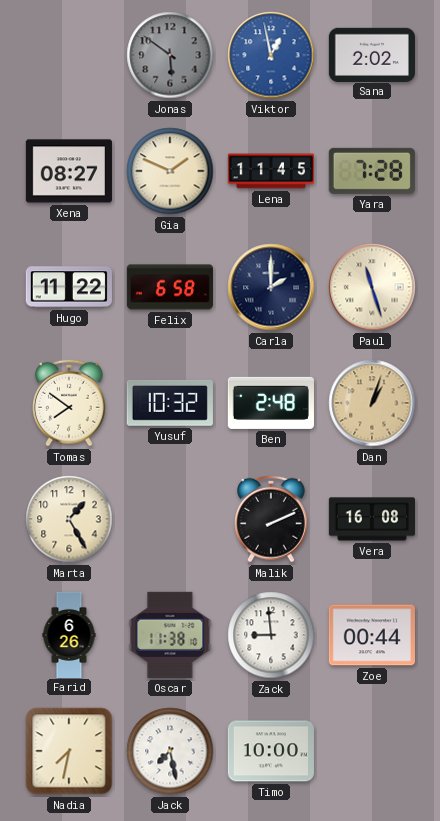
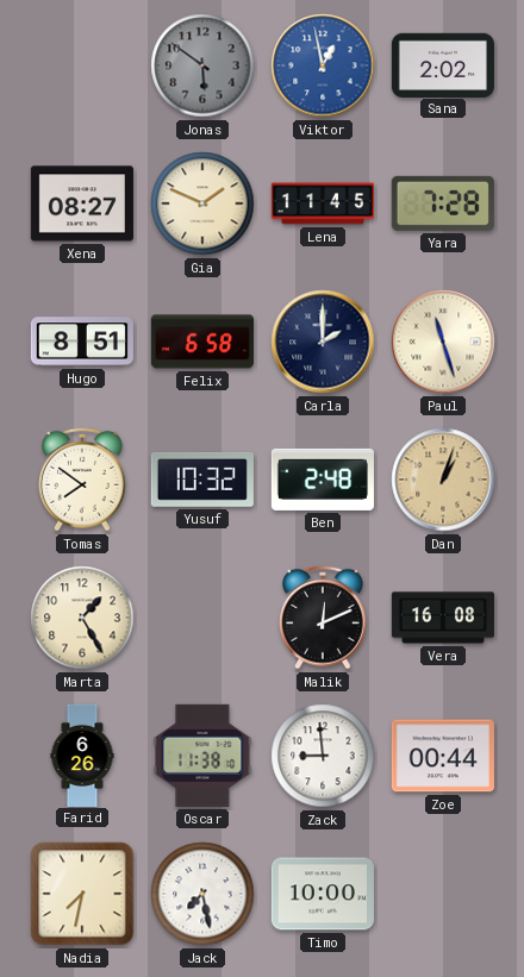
Hugo: 11:22 -> 8:51
Malik: 2:11 -> 12:11
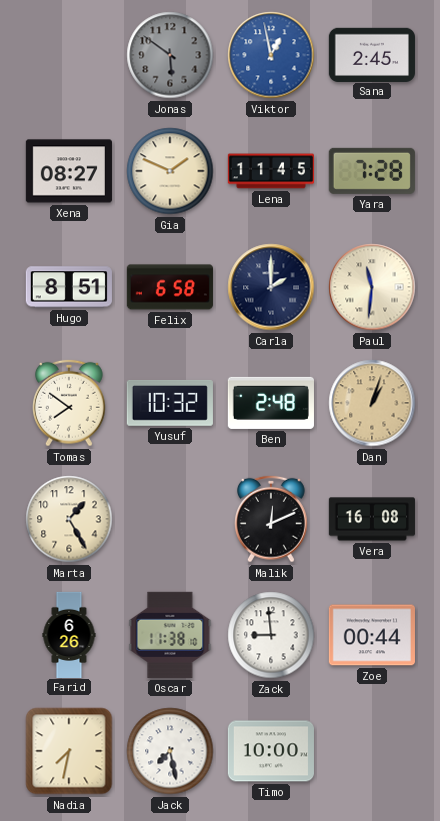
Sana: 2:02 -> 2:45
Paul: 11:27 -> 11:31
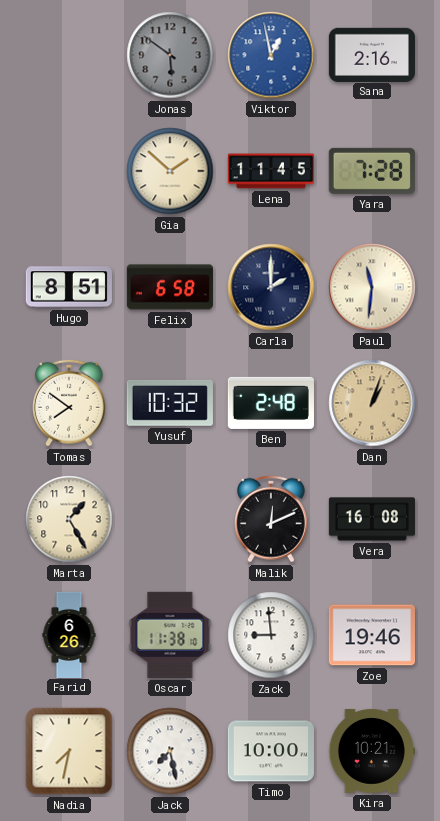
Sana: 2:45 -> 2:16
Xena: 08:27 -> none
Gia: 1:49 -> 1:52
Zoe: 00:44 -> 19:46
Kira: none -> 10:21
